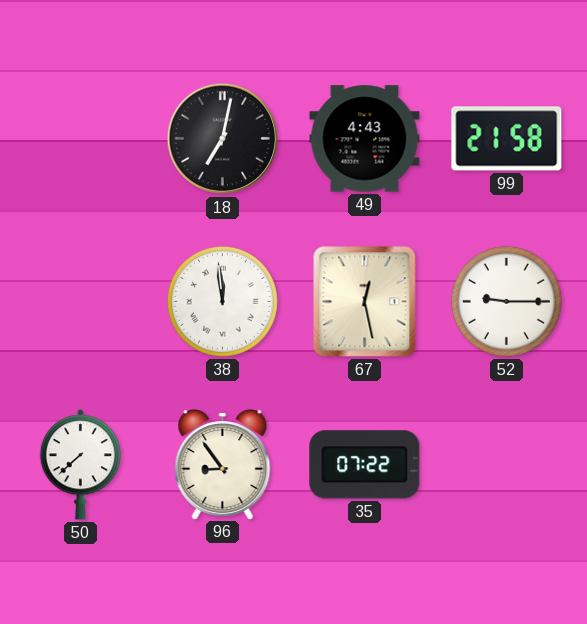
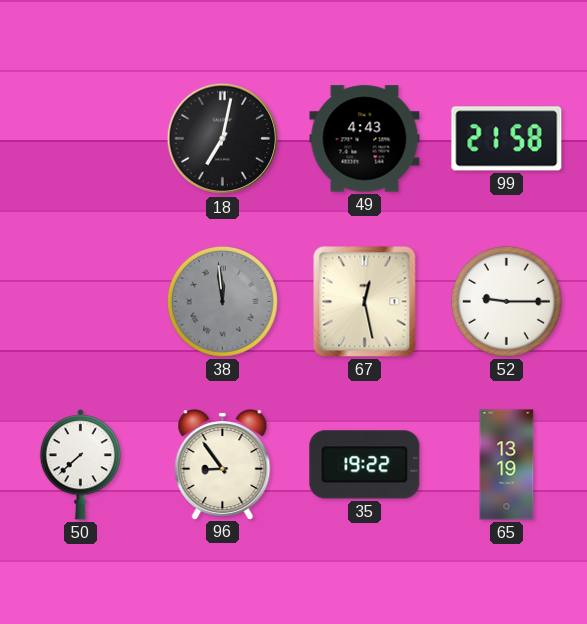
38 dial: white -> grey
35: 07:22 -> 19:22
65: none -> 13:19
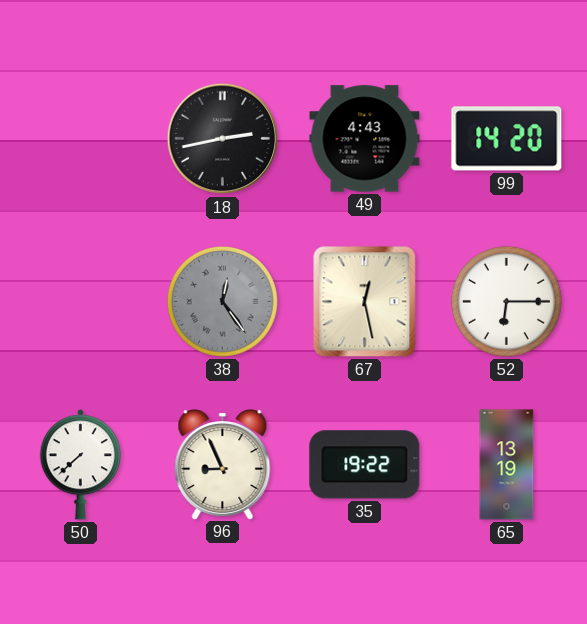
18: 7:02 -> 2:43
99: 21:58 -> 14:20
38: 11:59 -> 12:24
52: 9:15 -> 6:15
96: 8:54 -> 8:56
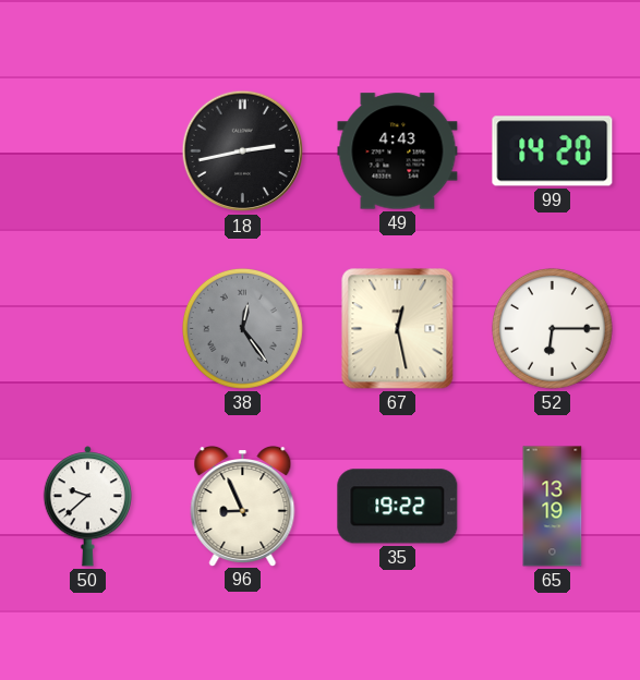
50: 7:38 -> 9:38
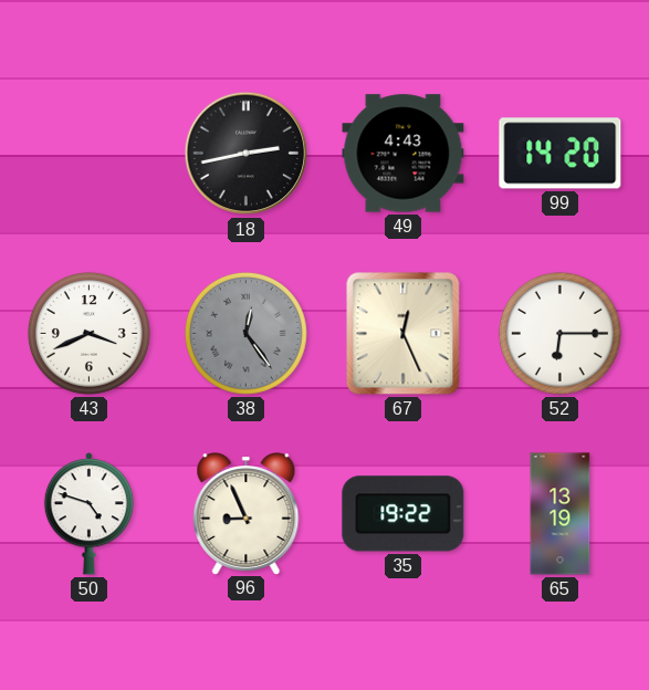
43: none -> 3:41
67: 12:28 -> 12:26
50: 9:38 -> 4:48
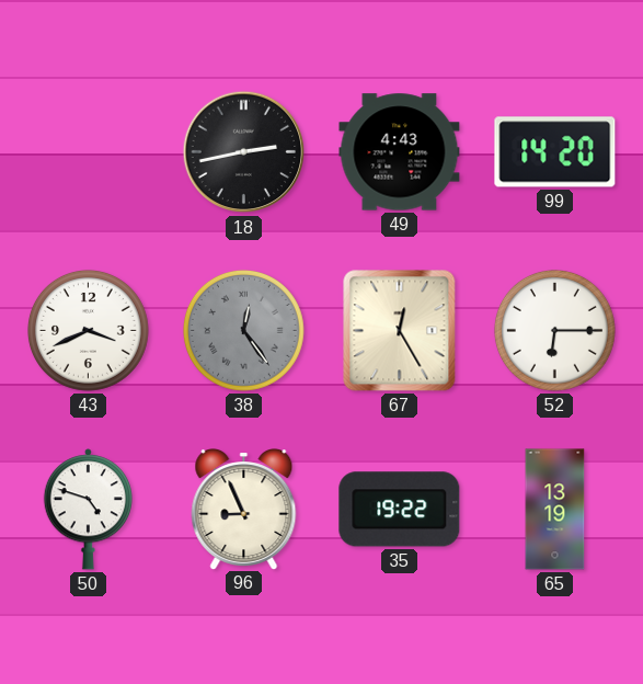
67: 12:26 -> 12:25
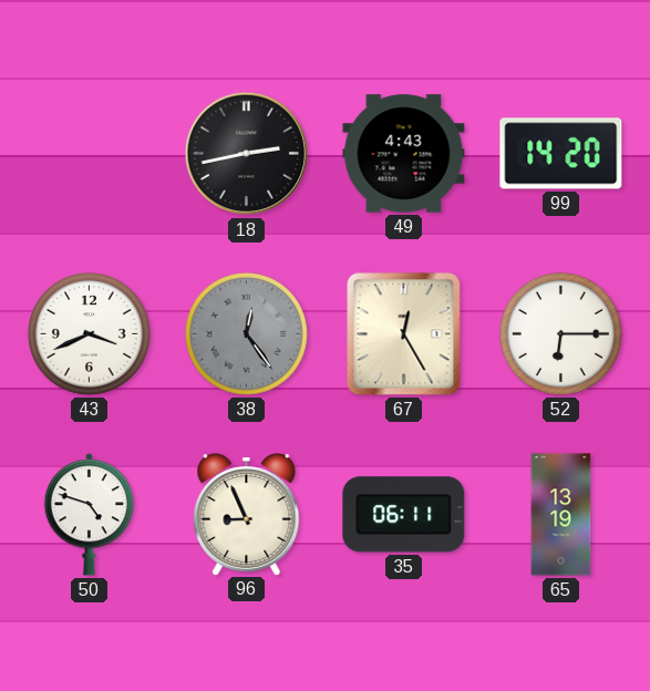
35: 19:22 -> 06:11
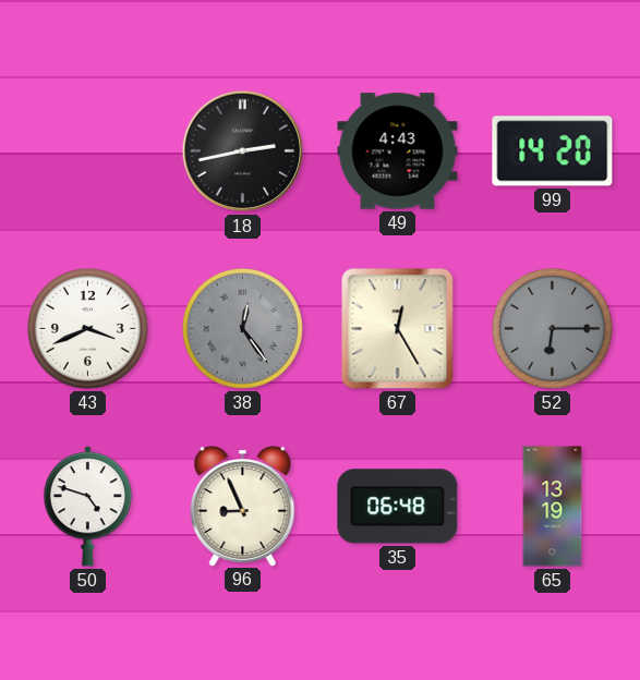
52 dial: white -> grey
35: 06:11 -> 06:48
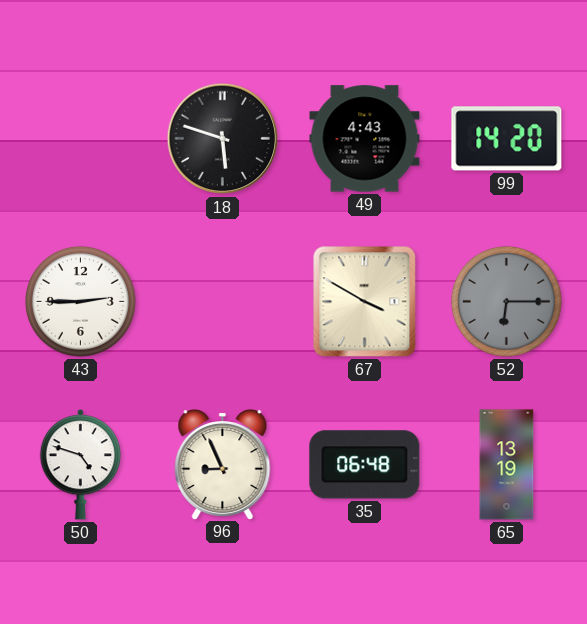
18: 2:43 -> 5:48
43: 3:41 -> 2:45
38: 12:24 -> none
67: 12:25 -> 3:50
